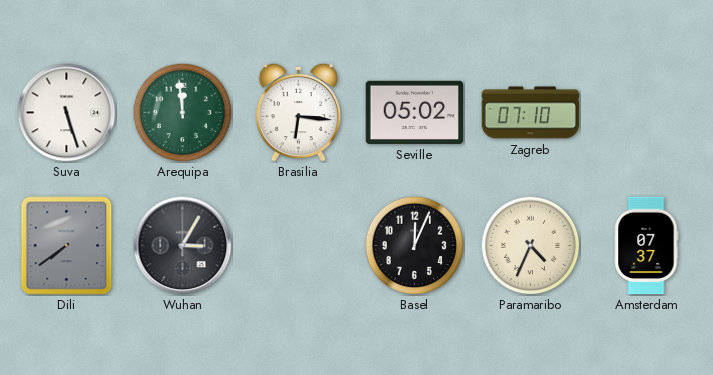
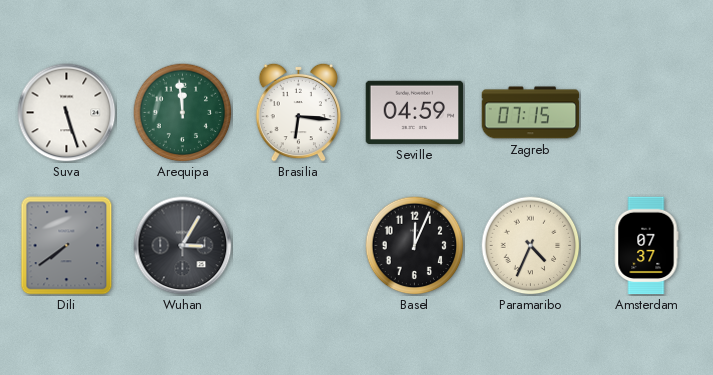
Seville: 05:02 -> 04:59
Zagreb: 07:10 -> 07:15
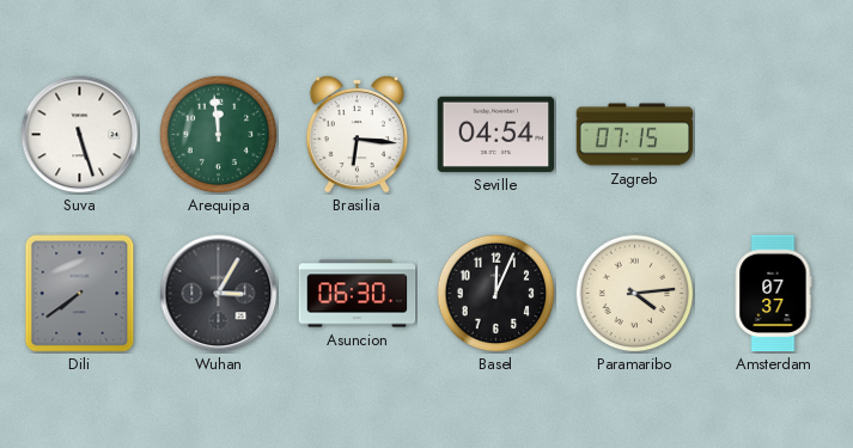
Seville: 04:59 -> 04:54
Asuncion: none -> 06:30
Paramaribo: 4:34 -> 4:14
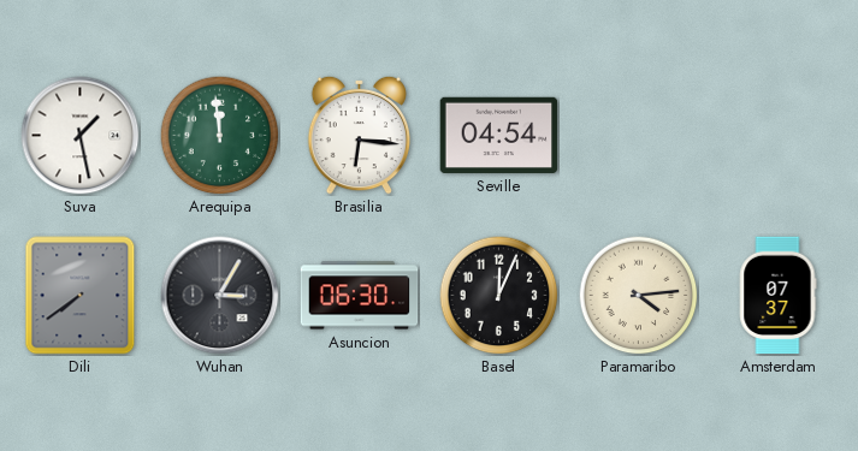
Suva: 5:27 -> 1:28
Zagreb: 07:15 -> none
